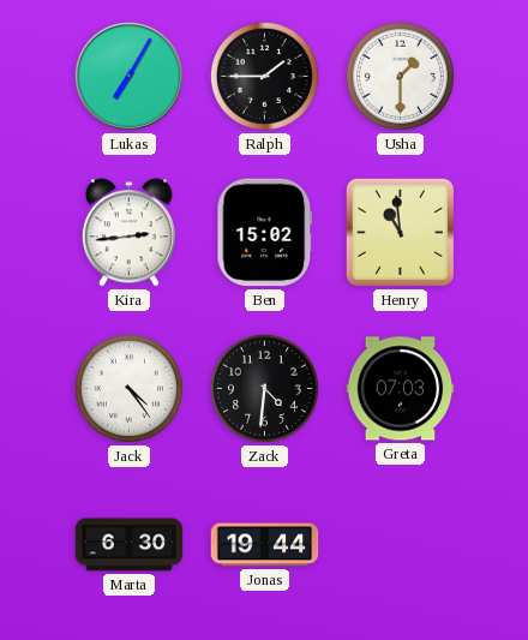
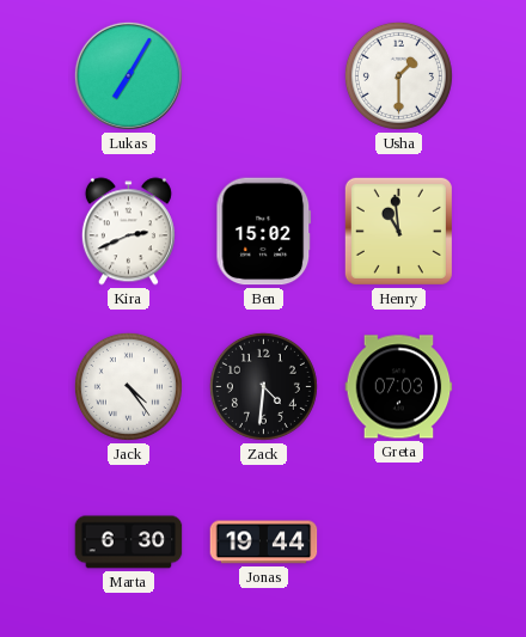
Ralph: 1:45 -> none
Kira: 2:44 -> 2:41
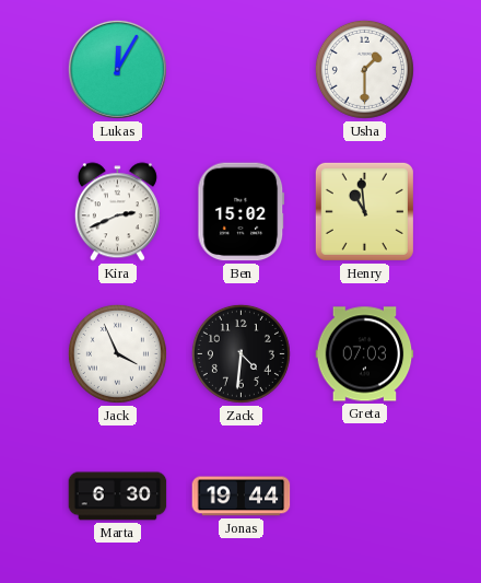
Lukas: 7:05 -> 12:05
Jack: 4:24 -> 3:56
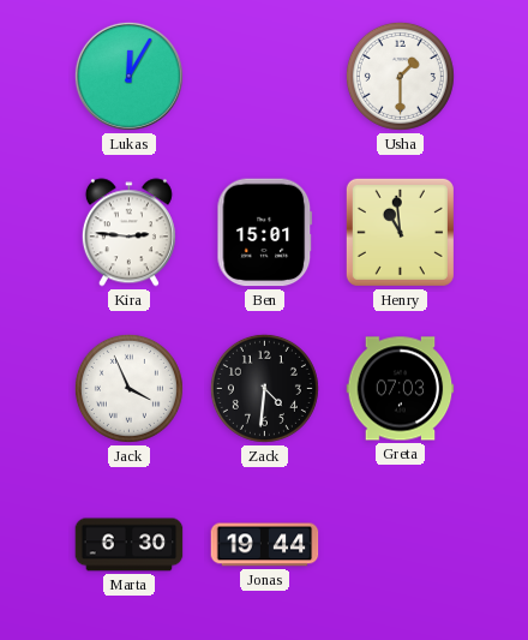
Kira: 2:41 -> 2:46
Ben: 15:02 -> 15:01
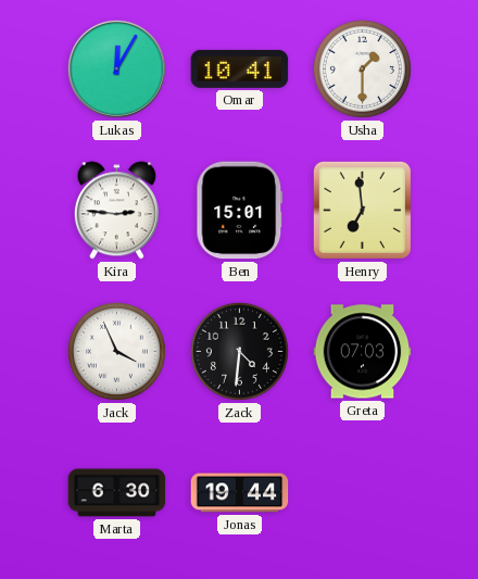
Omar: none -> 10:41
Henry: 10:59 -> 6:59
